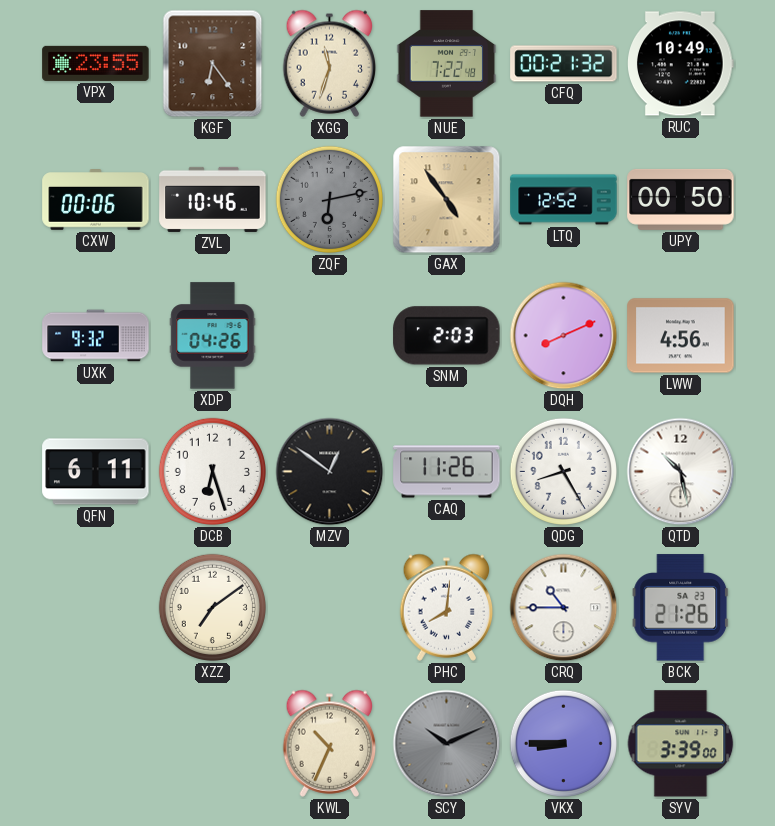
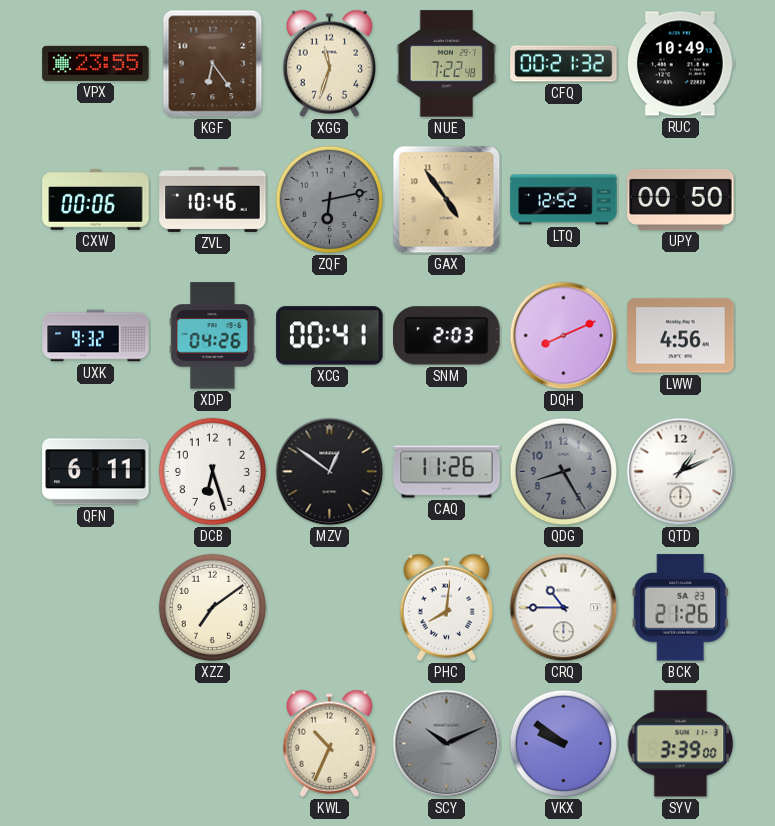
XCG: none -> 00:41
QDG dial: white -> grey
QTD: 10:28 -> 1:11
VKX: 8:45 -> 9:51
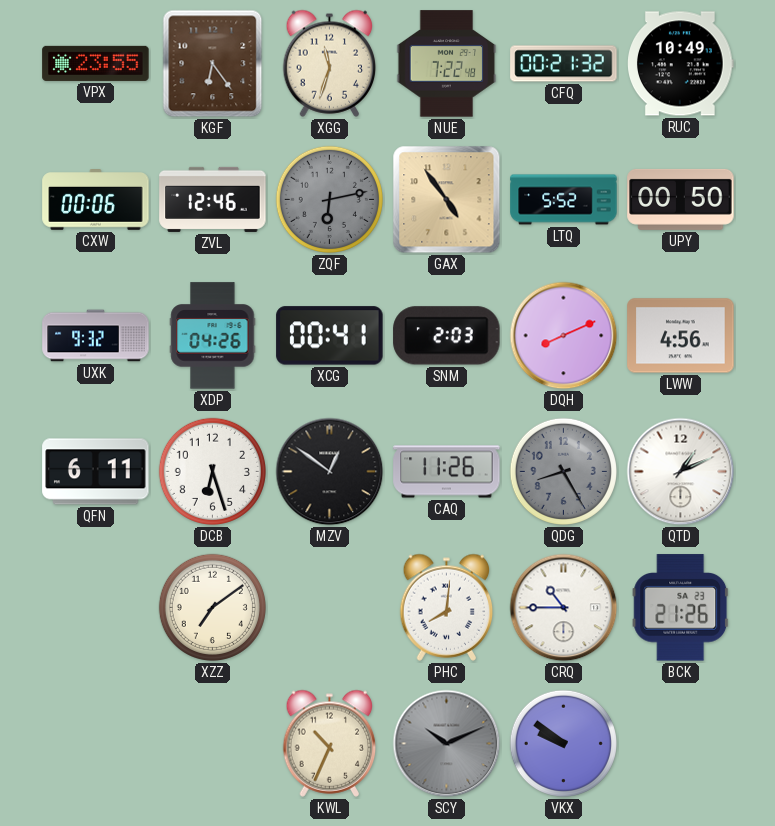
ZVL: 10:46 -> 12:46
LTQ: 12:52 -> 5:52
SYV: 3:39 -> none
